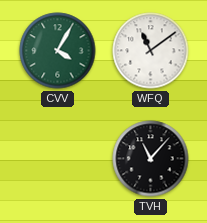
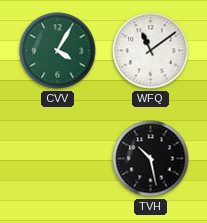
TVH: 11:07 -> 10:28
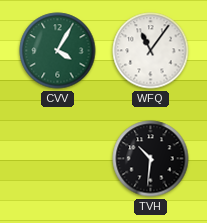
WFQ: 11:09 -> 11:06
TVH: 10:28 -> 10:31
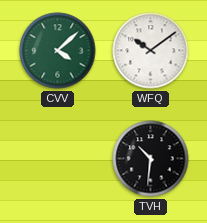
CVV: 4:05 -> 4:08
WFQ: 11:06 -> 10:09
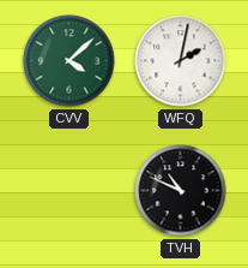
WFQ: 10:09 -> 2:02
TVH: 10:31 -> 10:49
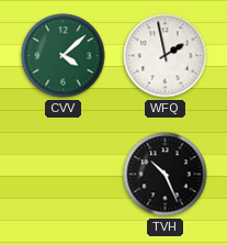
WFQ: 2:02 -> 1:58
TVH: 10:49 -> 10:26
